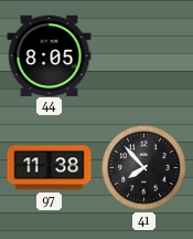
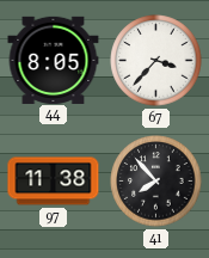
67: none -> 3:37
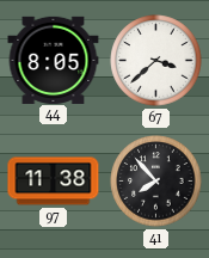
67: 3:37 -> 3:38
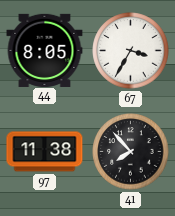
67: 3:38 -> 3:35
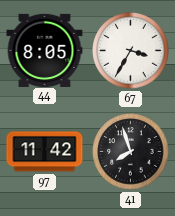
97: 11:38 -> 11:42
41: 7:53 -> 7:57
